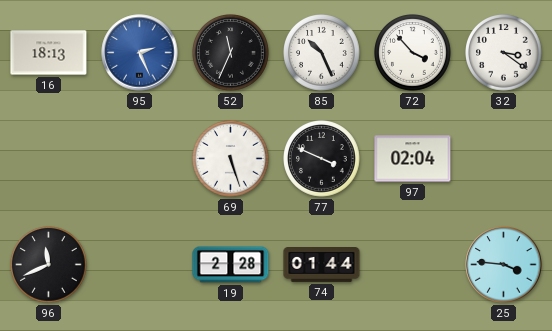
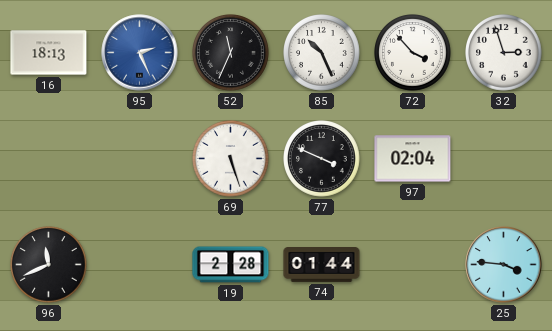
32: 3:21 -> 2:57
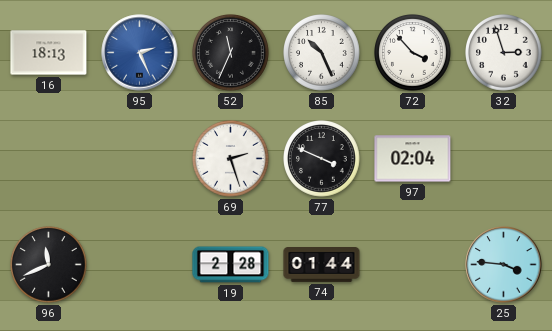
69: 5:27 -> 2:27
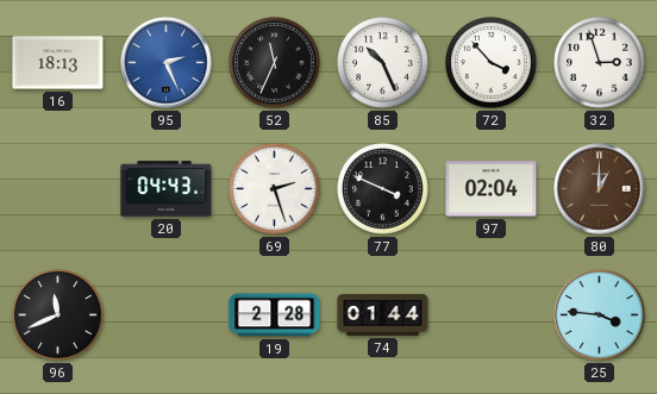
20: none -> 04:43
80: none -> 1:00
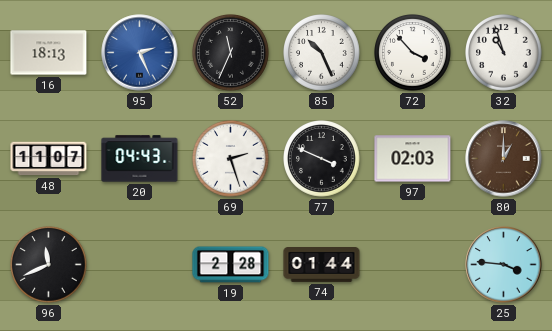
32: 2:57 -> 10:57
48: none -> 11:07
97: 02:04 -> 02:03
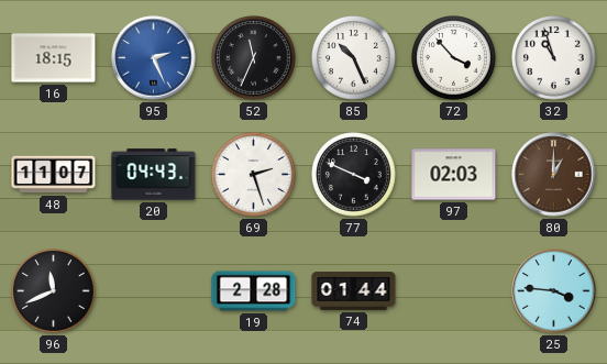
16: 18:13 -> 18:15
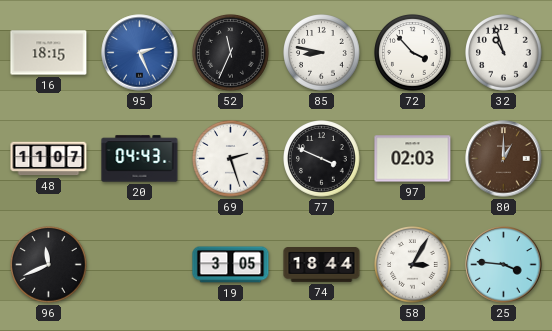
85: 10:26 -> 8:47
19: 2:28 -> 3:05
74: 01:44 -> 18:44
58: none -> 3:05
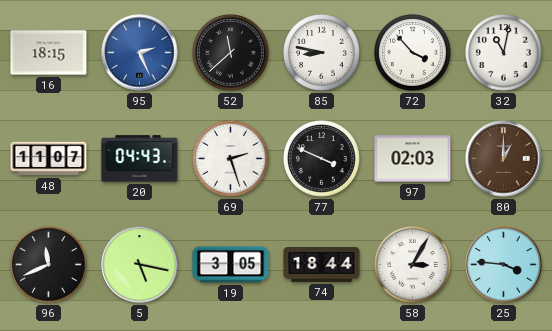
52: 11:34 -> 11:38
32: 10:57 -> 11:02
5: none -> 5:17
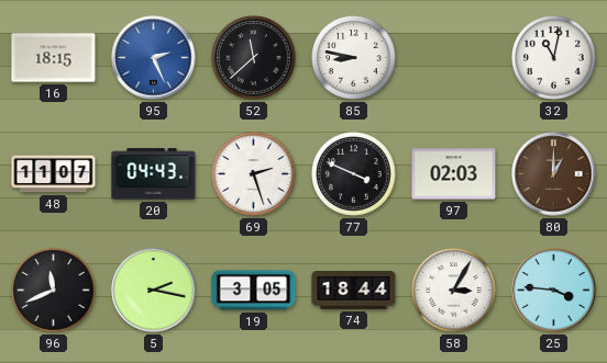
72: 3:53 -> none
5: 5:17 -> 2:17
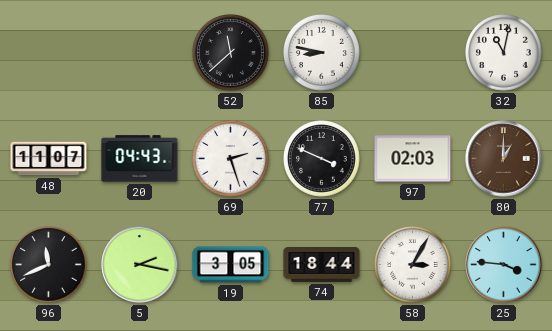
16: 18:15 -> none
95: 2:26 -> none
